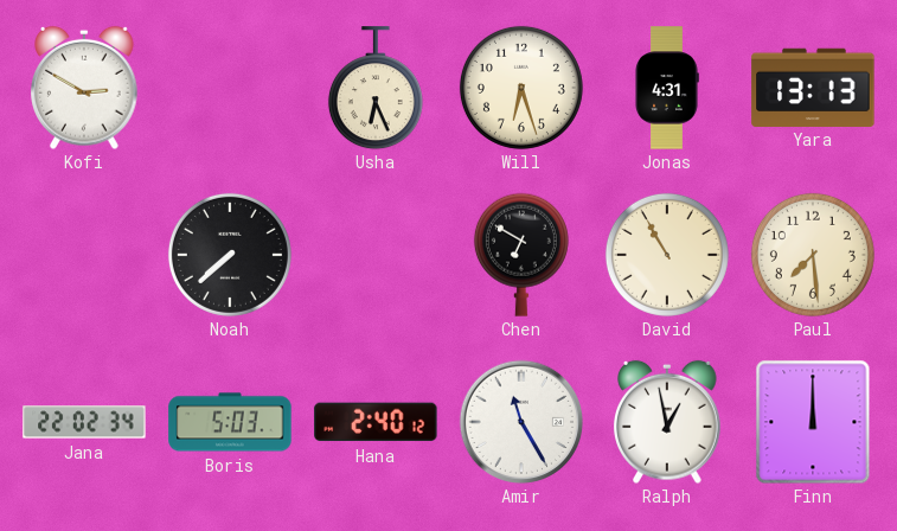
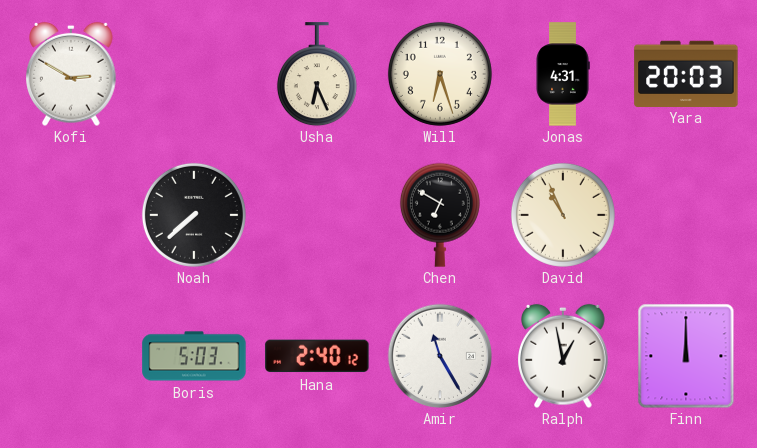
Yara: 13:13 -> 20:03
David: 10:55 -> 10:56
Paul: 7:29 -> none
Jana: 22:02 -> none
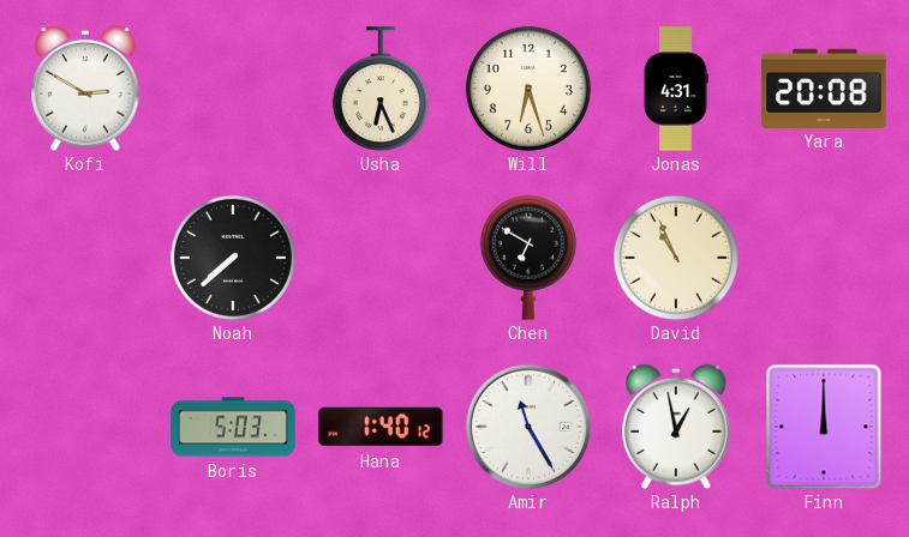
Yara: 20:03 -> 20:08
Hana: 2:40 -> 1:40
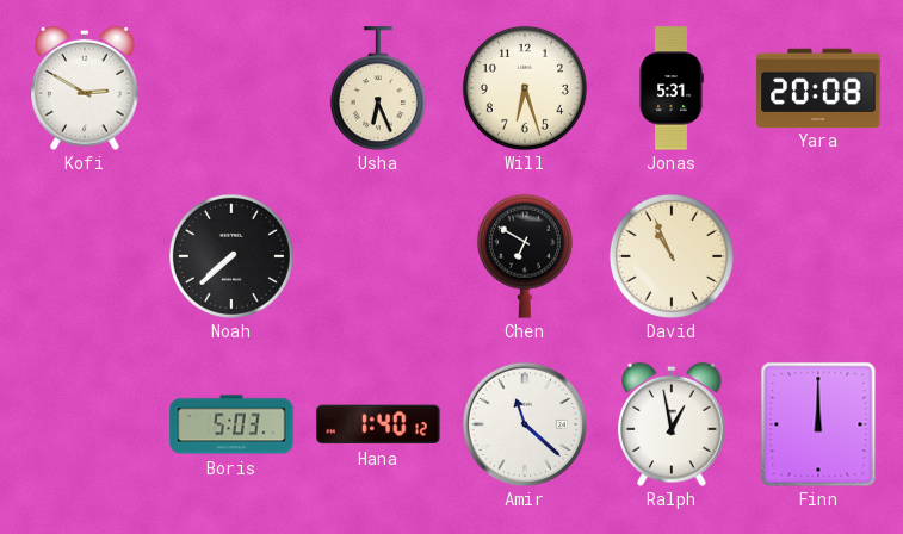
Jonas: 4:31 -> 5:31
Amir: 11:25 -> 11:22
